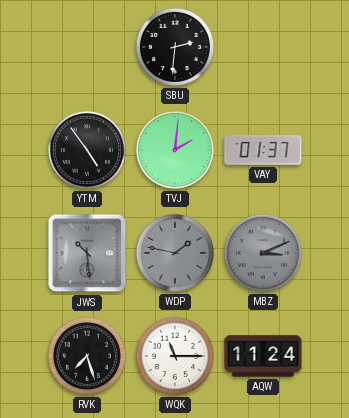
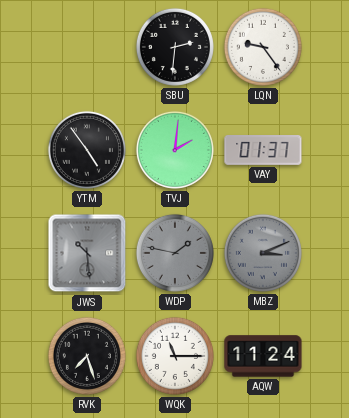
LQN: none -> 9:24
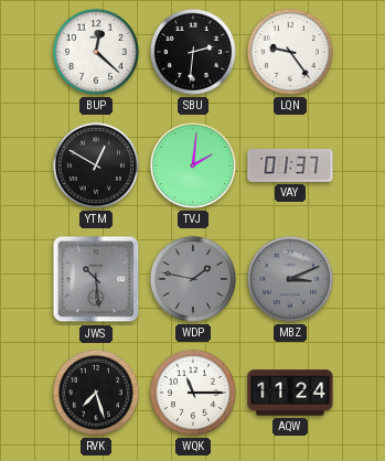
BUP: none -> 12:22
YTM: 4:54 -> 12:50
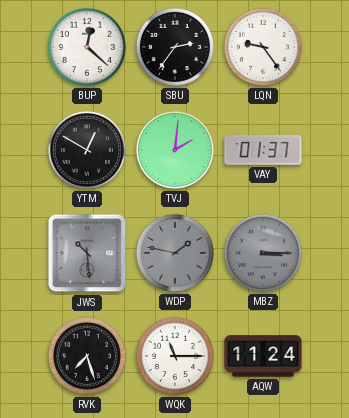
SBU: 2:31 -> 2:36
MBZ: 3:11 -> 3:15
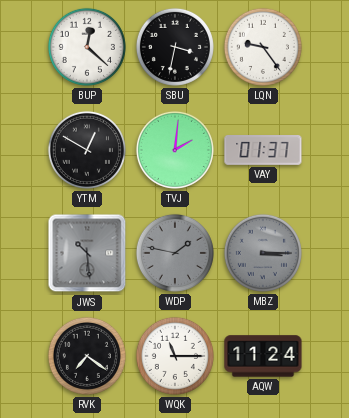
SBU: 2:36 -> 3:32
RVK: 7:27 -> 7:21
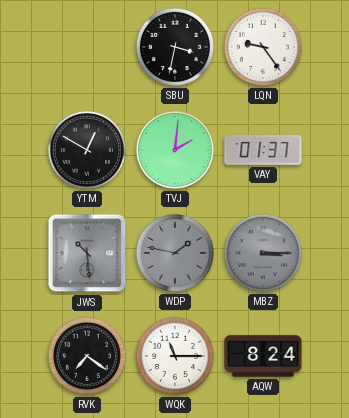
BUP: 12:22 -> none
AQW: 11:24 -> 8:24
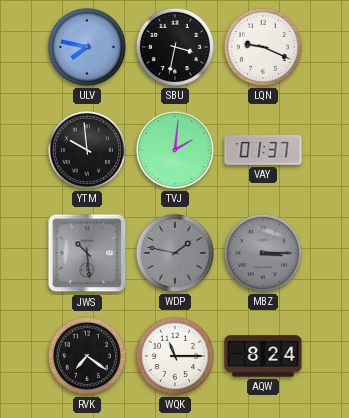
ULV: none -> 7:47
LQN: 9:24 -> 9:19
YTM: 12:50 -> 9:59
